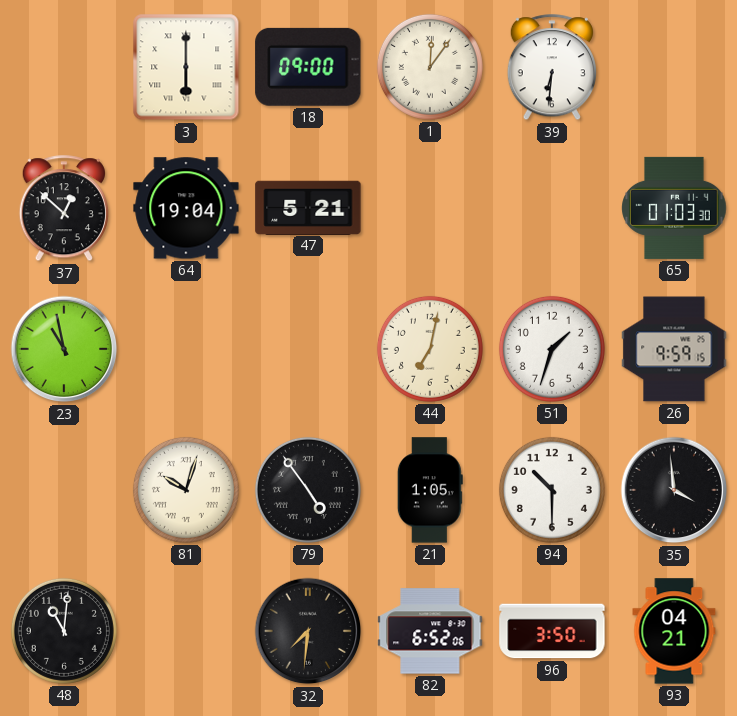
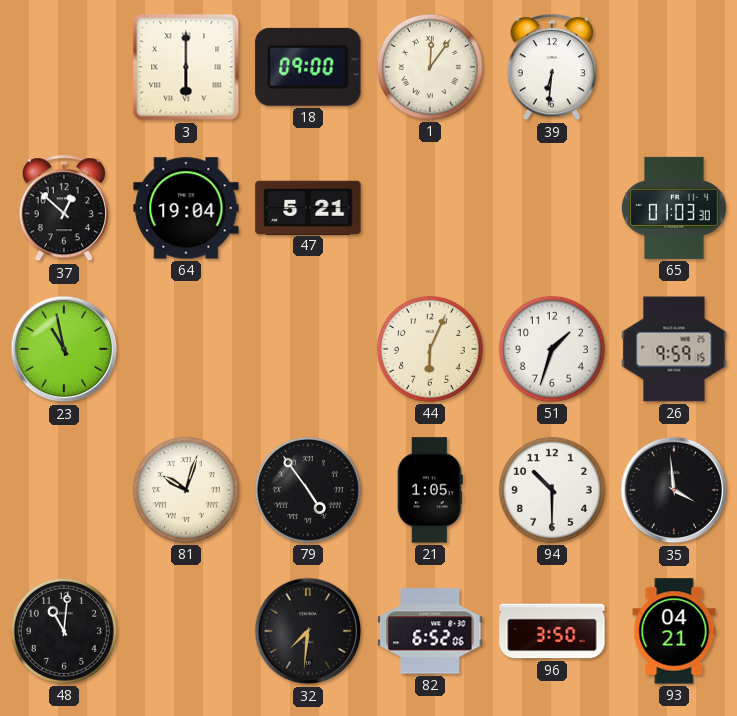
44: 7:02 -> 6:04
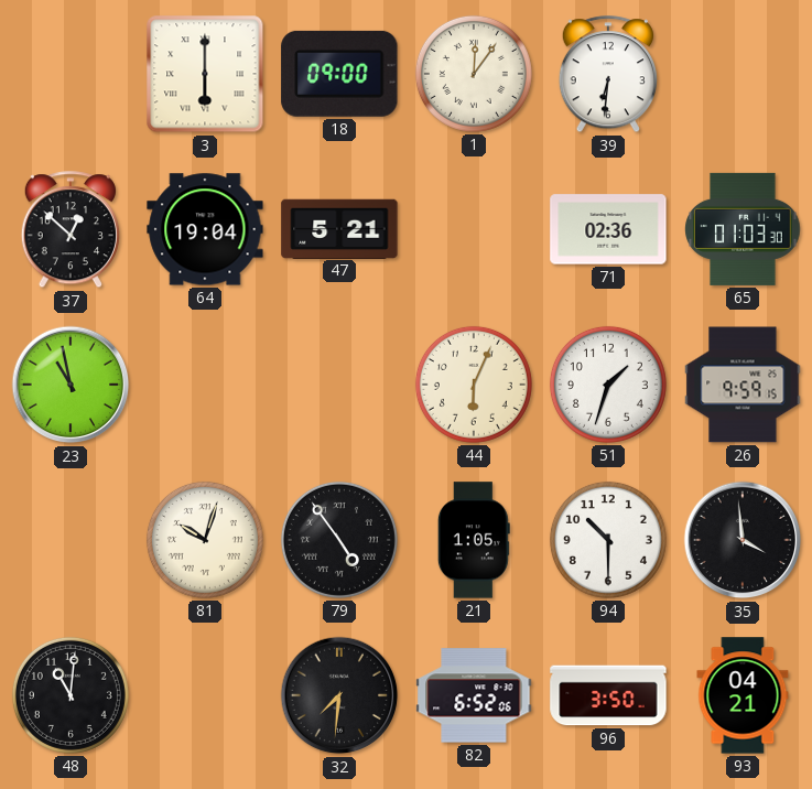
71: none -> 02:36
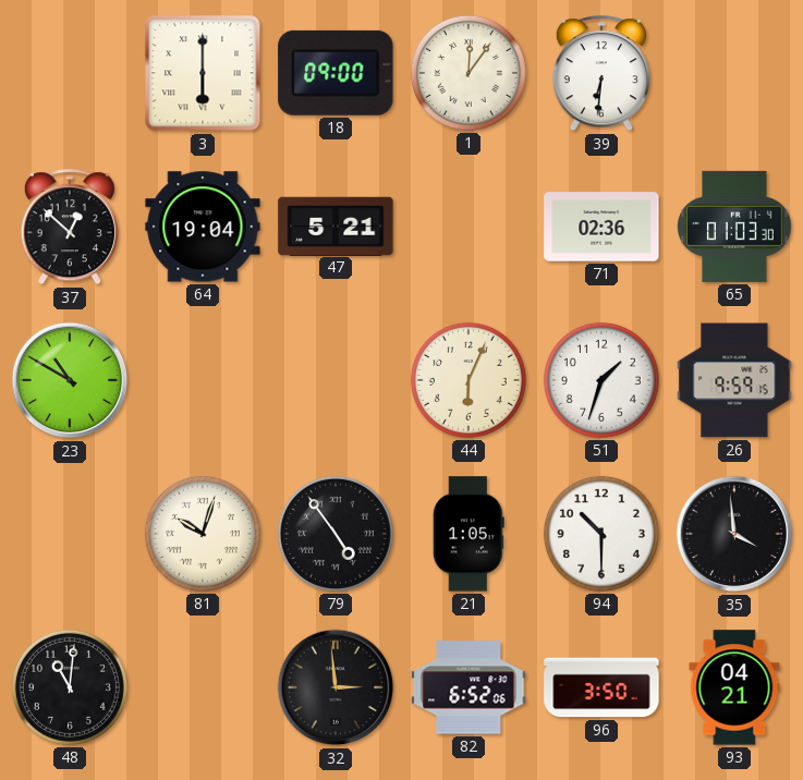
23: 10:58 -> 10:50
32: 7:31 -> 2:59
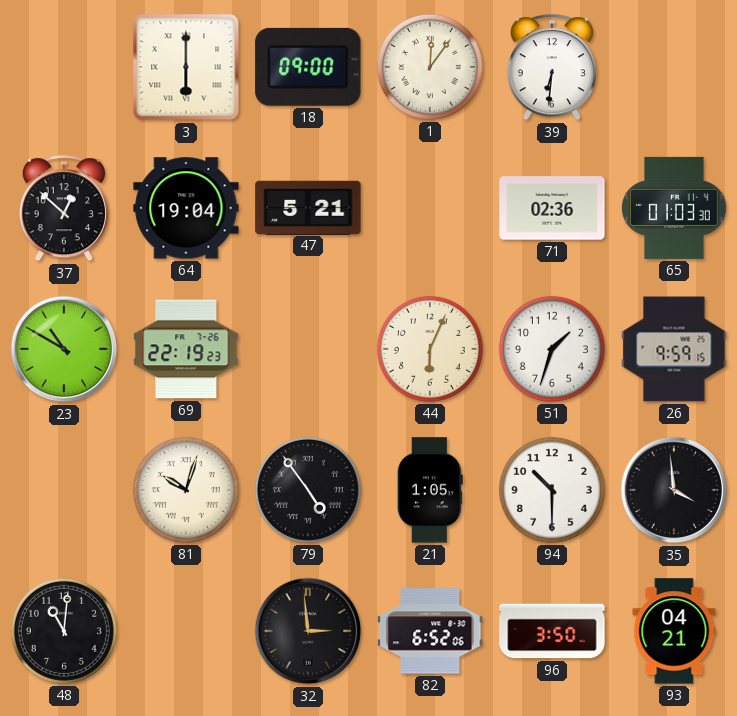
69: none -> 22:19
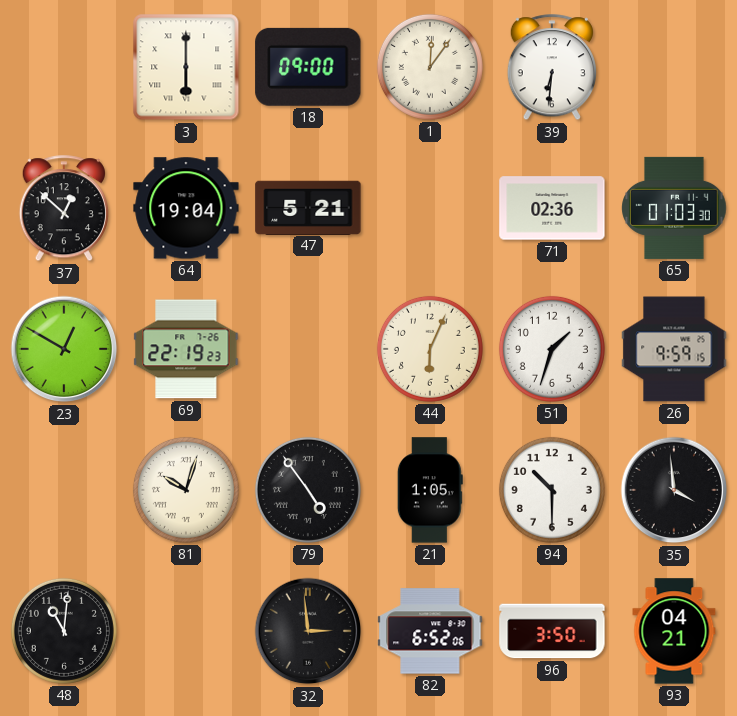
23: 10:50 -> 12:50
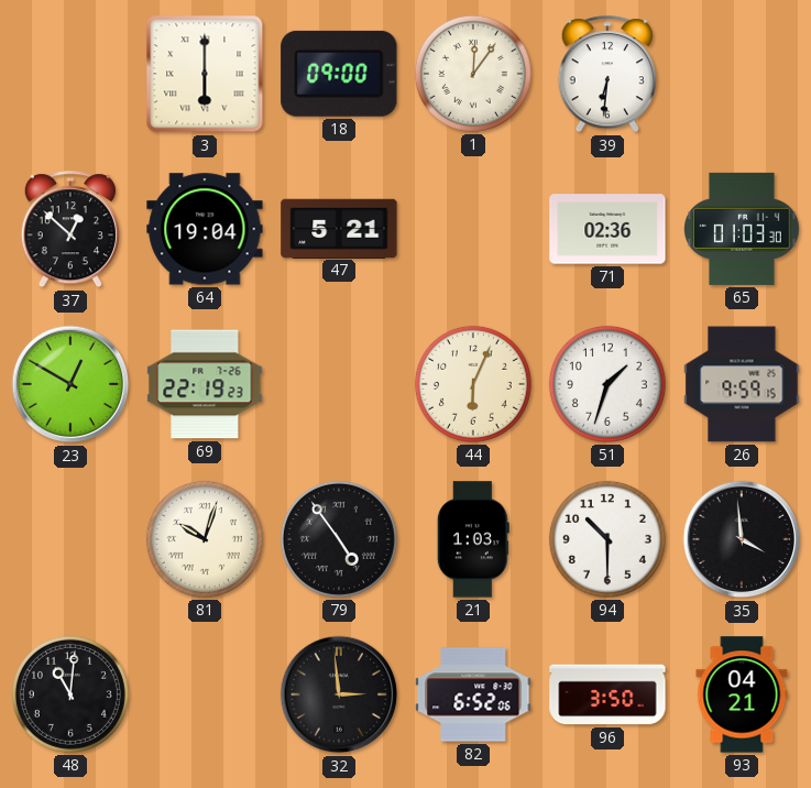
21: 1:05 -> 1:03
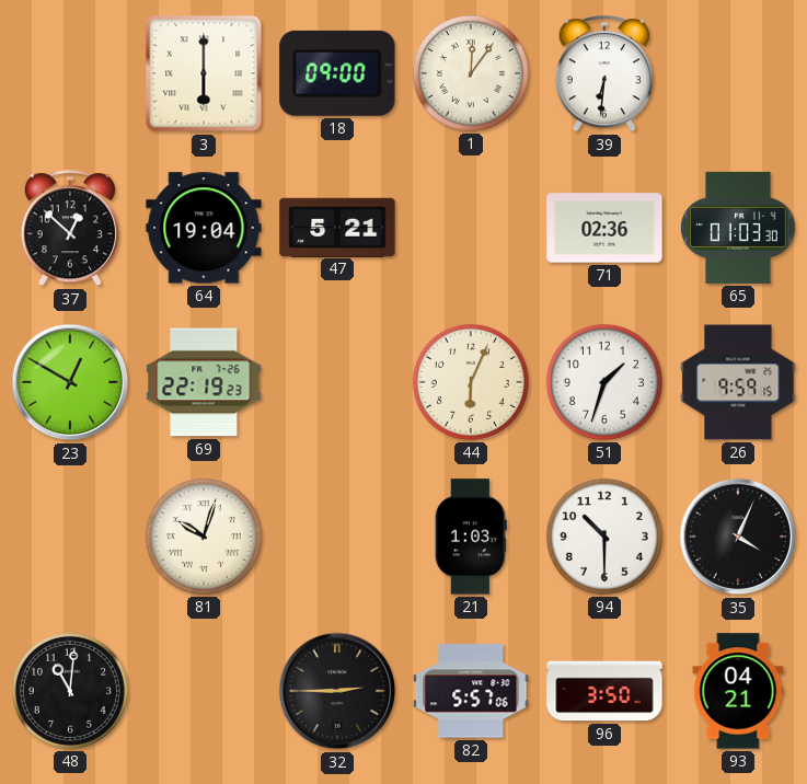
79: 4:54 -> none
35: 3:59 -> 4:04
32: 2:59 -> 2:45
82: 6:52 -> 5:57
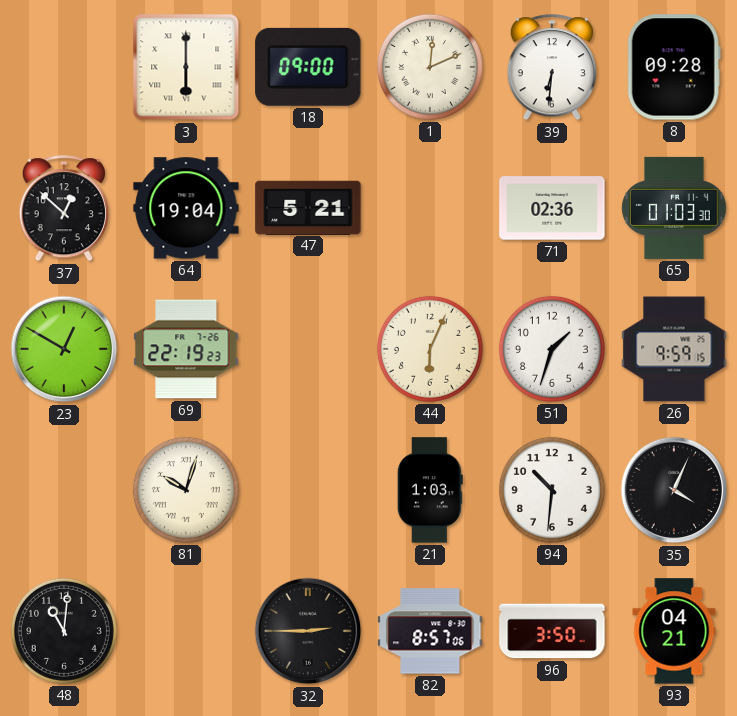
1: 12:06 -> 12:11
8: none -> 09:28
94: 10:30 -> 10:31
82: 5:57 -> 8:57
